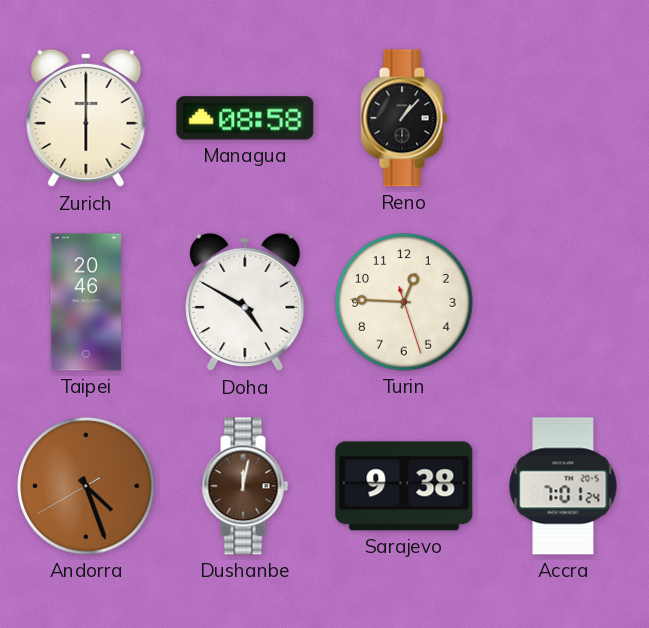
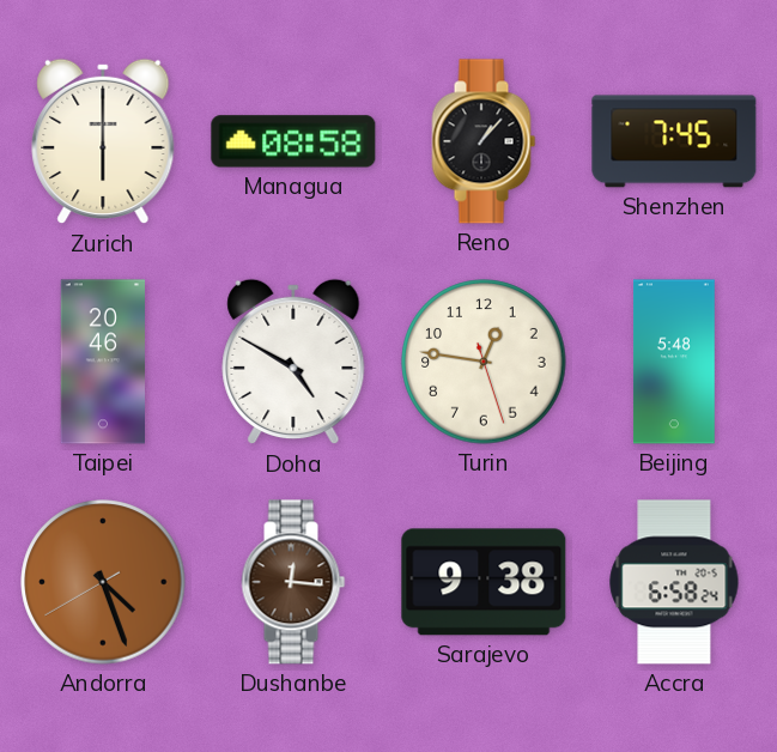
Shenzhen: none -> 7:45
Turin: 12:45 -> 12:46
Beijing: none -> 5:48
Dushanbe: 12:02 -> 12:16
Accra: 7:01 -> 6:58
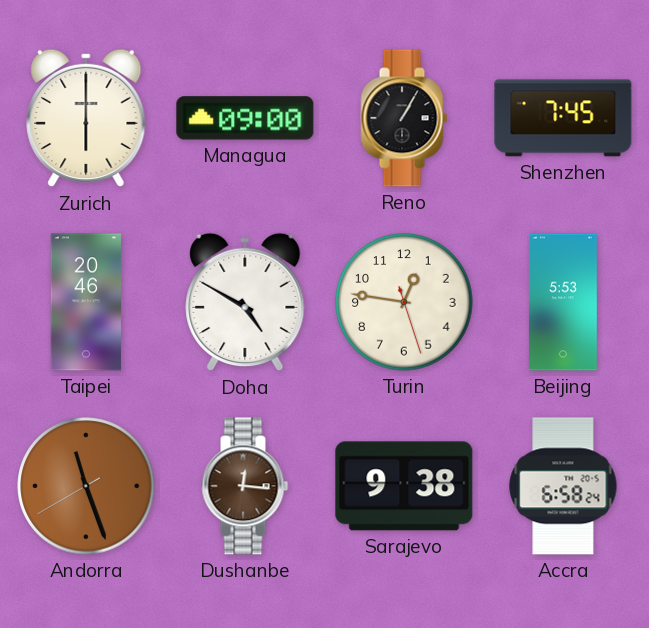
Managua: 08:58 -> 09:00
Reno: 1:07 -> 1:05
Beijing: 5:48 -> 5:53
Andorra: 4:26 -> 11:26
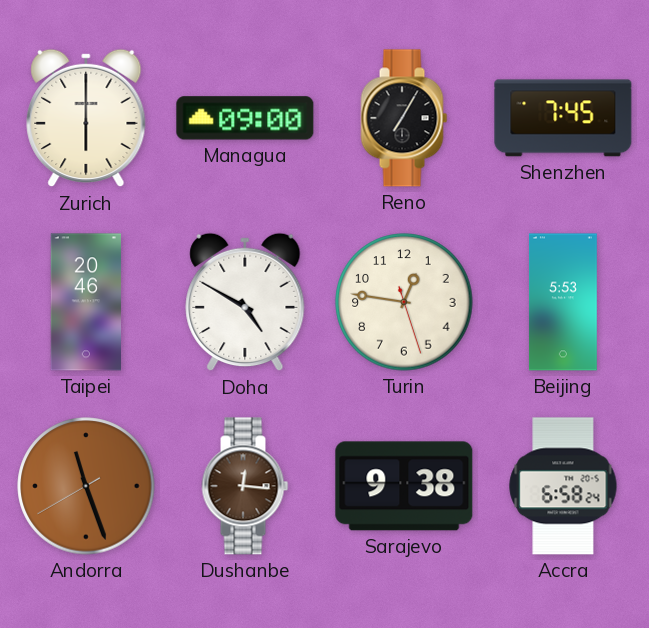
Reno: 1:05 -> 7:05
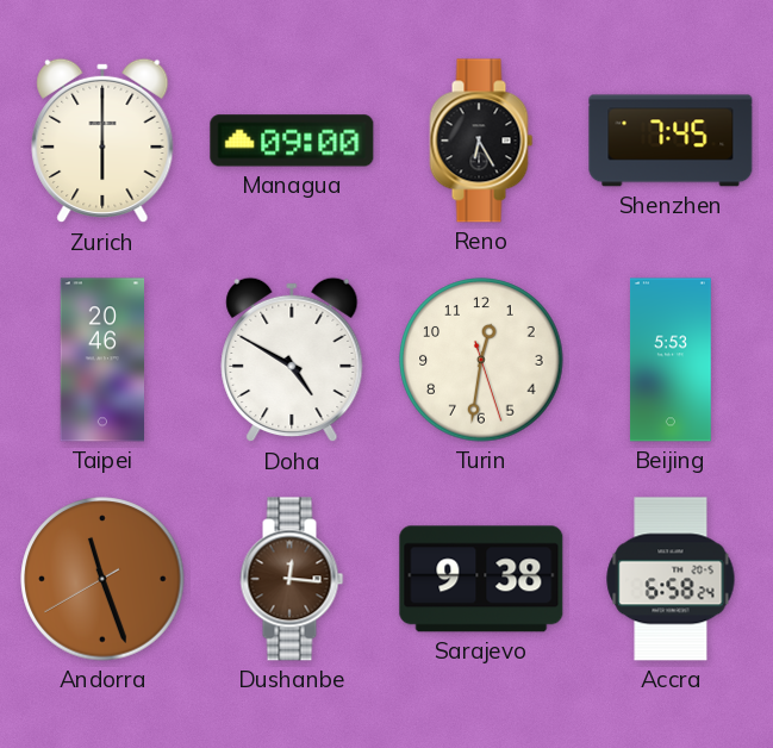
Reno: 7:05 -> 6:25
Turin: 12:46 -> 12:31
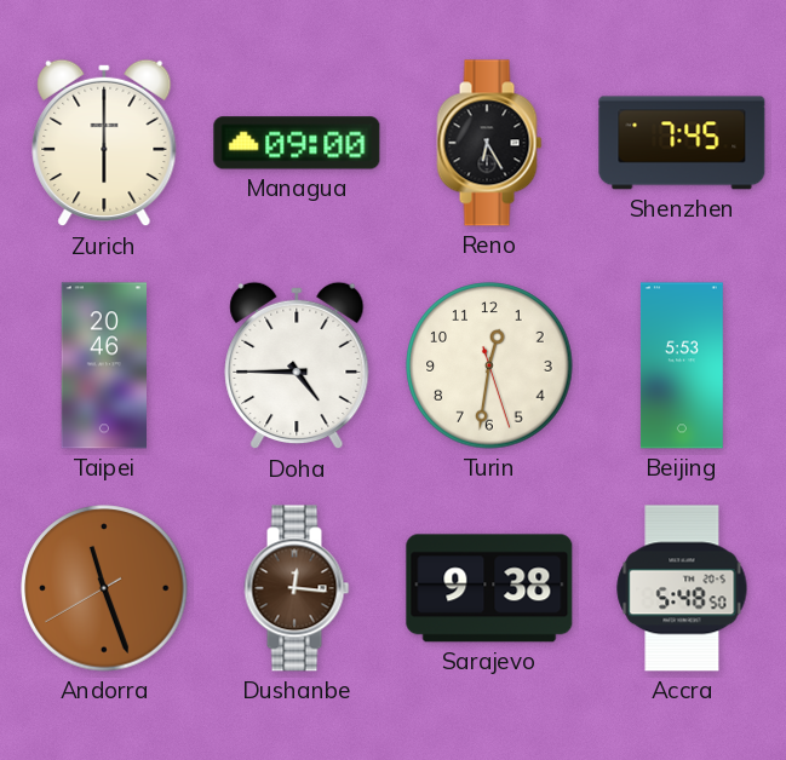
Doha: 4:50 -> 4:45
Accra: 6:58 -> 5:48
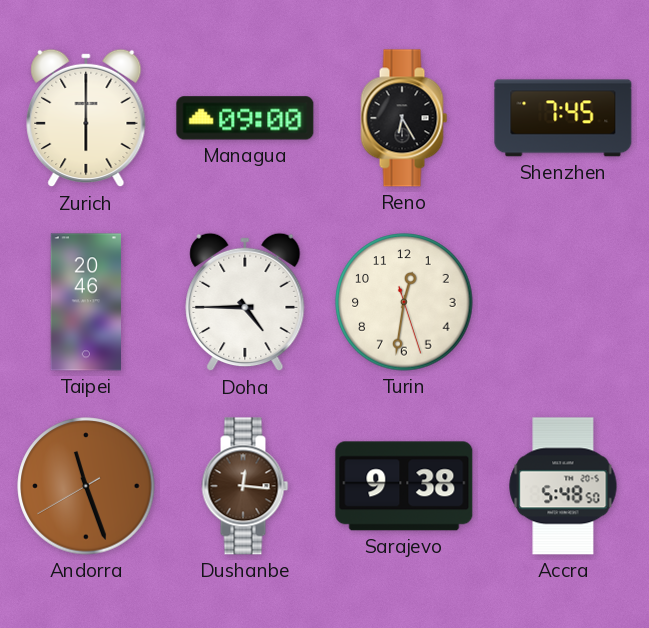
Beijing: 5:53 -> none
